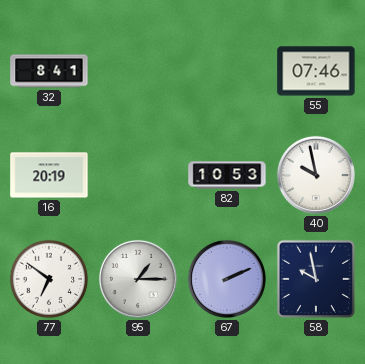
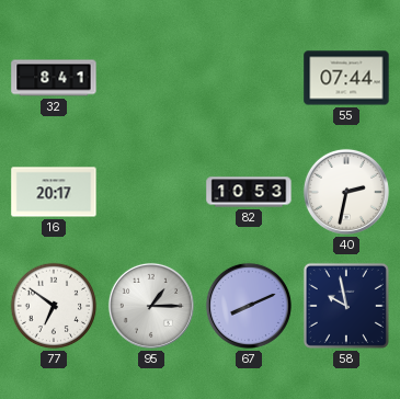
55: 07:46 -> 07:44
16: 20:19 -> 20:17
40: 9:58 -> 2:32
67: 2:11 -> 8:11
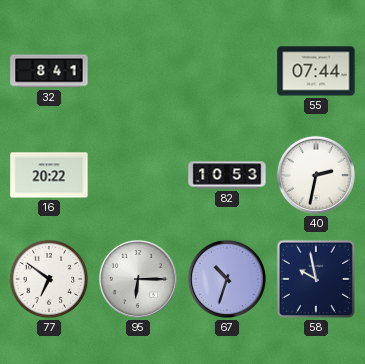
16: 20:17 -> 20:22
95: 1:15 -> 6:15
67: 8:11 -> 10:33
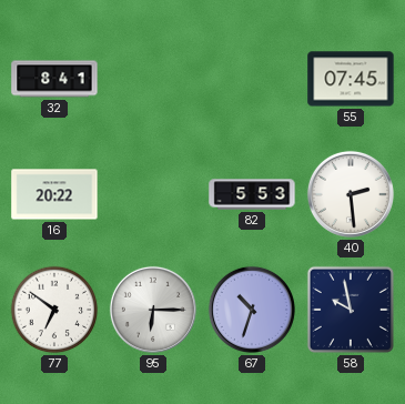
55: 07:44 -> 07:45
82: 10:53 -> 5:53
40: 2:32 -> 2:29
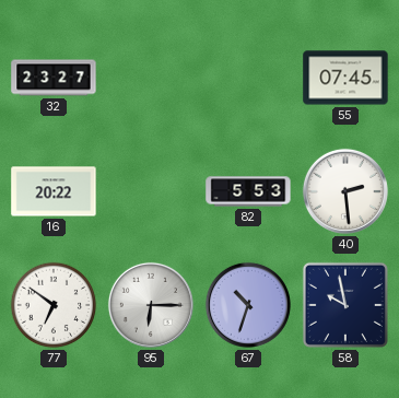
32: 8:41 -> 23:27
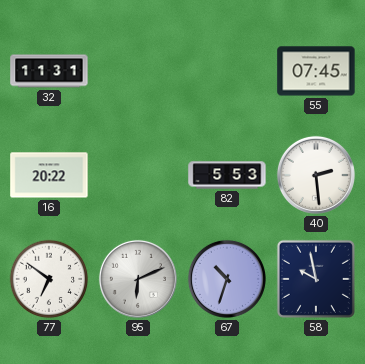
32: 23:27 -> 11:31
95: 6:15 -> 6:11
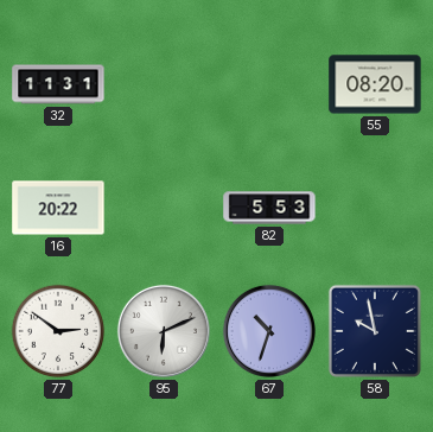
55: 07:45 -> 08:20
40: 2:29 -> none
77: 6:51 -> 2:51
